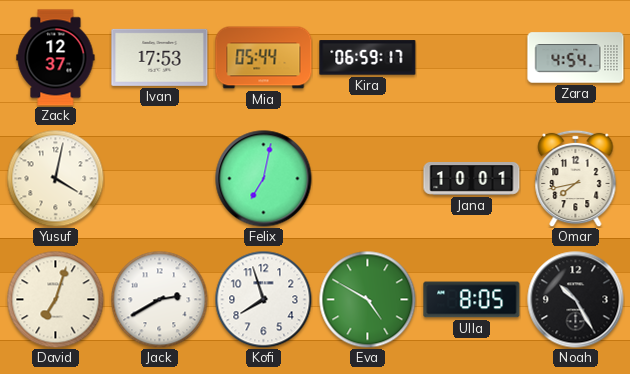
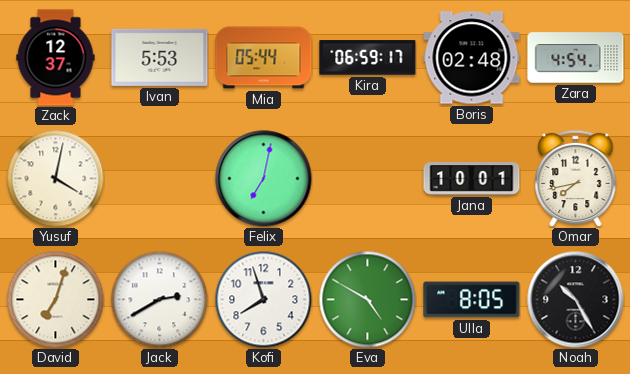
Ivan: 17:53 -> 5:53
Boris: none -> 02:48
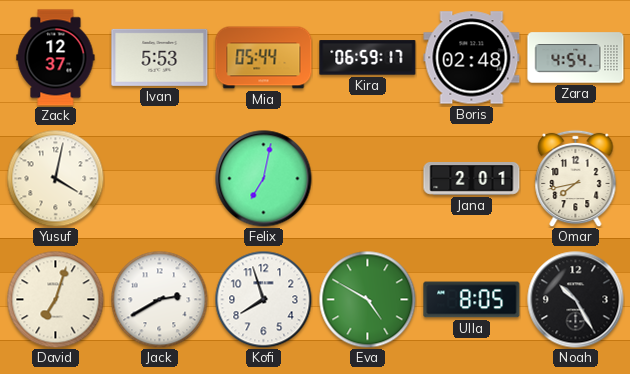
Jana: 10:01 -> 2:01
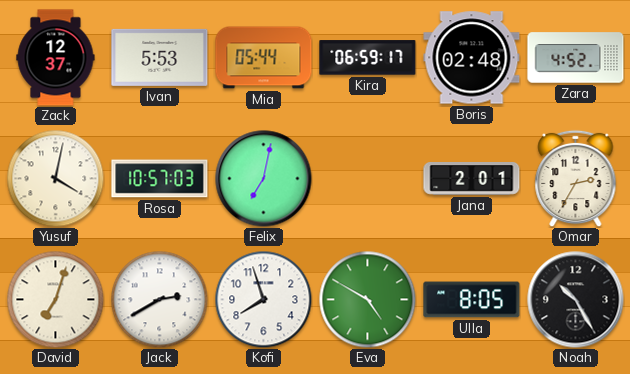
Zara: 4:54 -> 4:52
Rosa: none -> 10:57
Omar: 7:43 -> 2:35
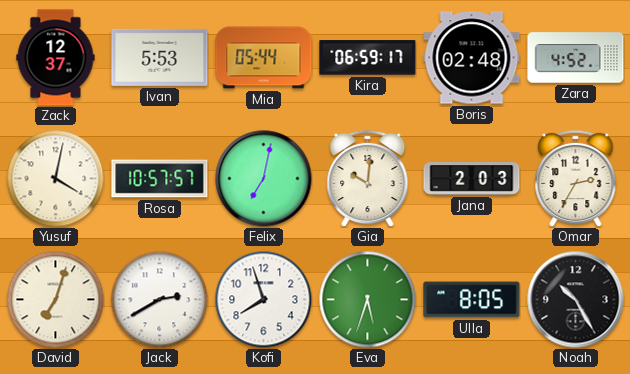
Rosa: 10:57:03 -> 10:57:57
Gia: none -> 10:01
Jana: 2:01 -> 2:03
Eva: 4:50 -> 5:33
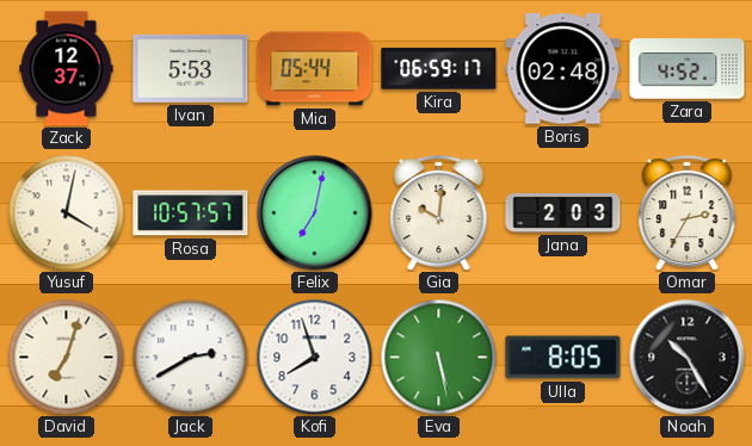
Eva: 5:33 -> 5:28
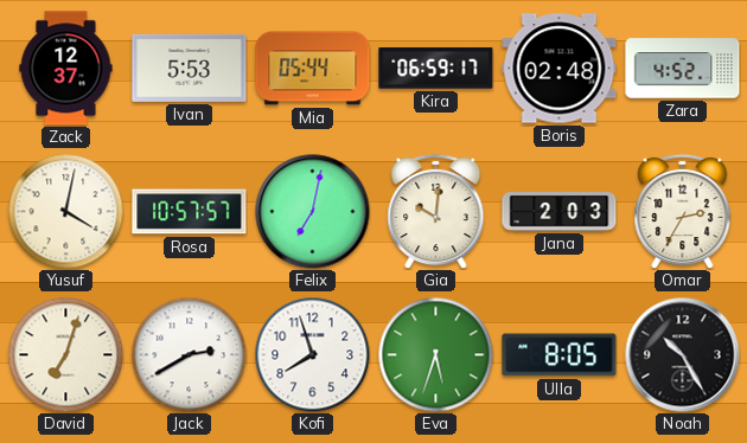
Eva: 5:28 -> 5:33
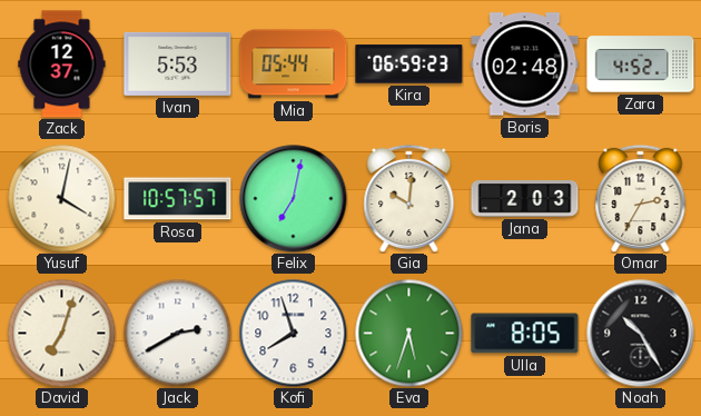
Kira: 06:59:17 -> 06:59:23
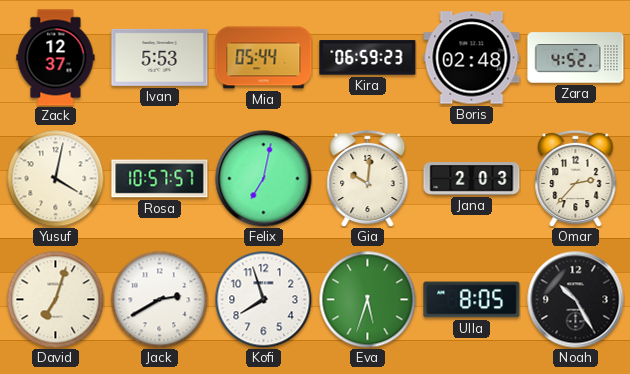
Omar: 2:35 -> 2:37
